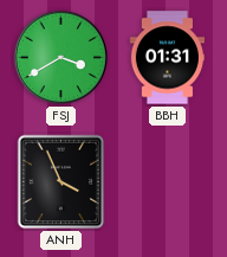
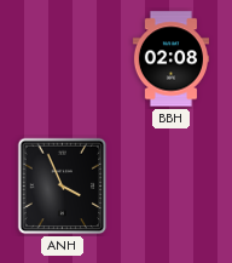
FSJ: 3:40 -> none
BBH: 01:31 -> 02:08
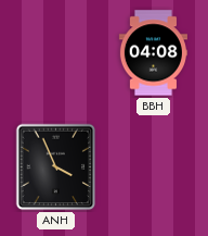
BBH: 02:08 -> 04:08
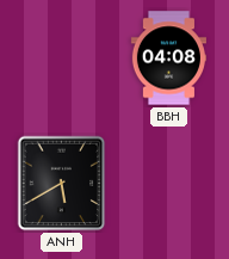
ANH: 3:56 -> 5:40
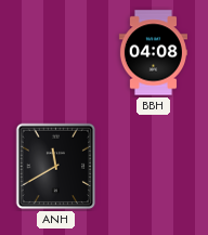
ANH: 5:40 -> 11:40
